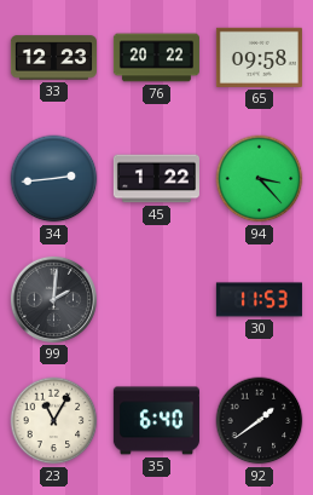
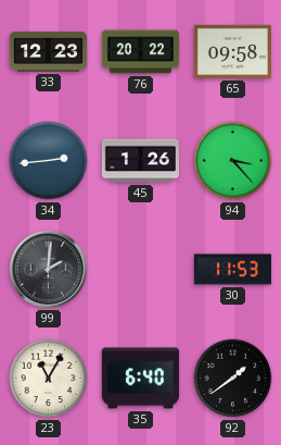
45: 1:22 -> 1:26
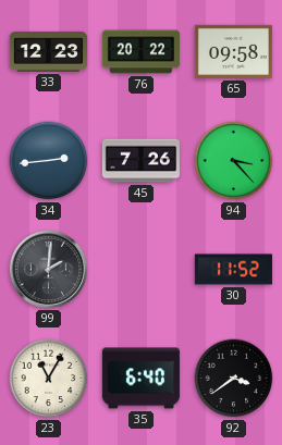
45: 1:26 -> 7:26
30: 11:53 -> 11:52
92: 1:39 -> 3:39
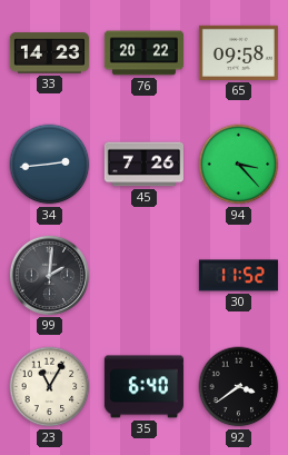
33: 12:23 -> 14:23
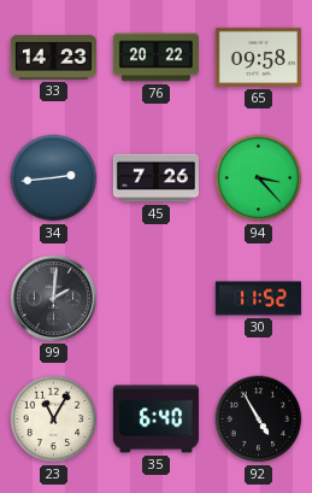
92: 3:39 -> 4:55
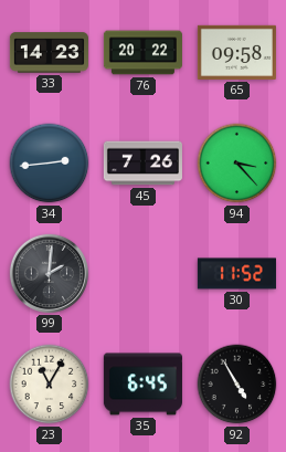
35: 6:40 -> 6:45
